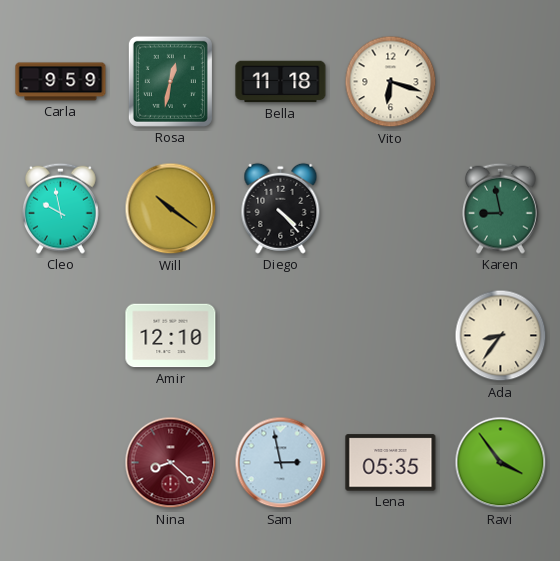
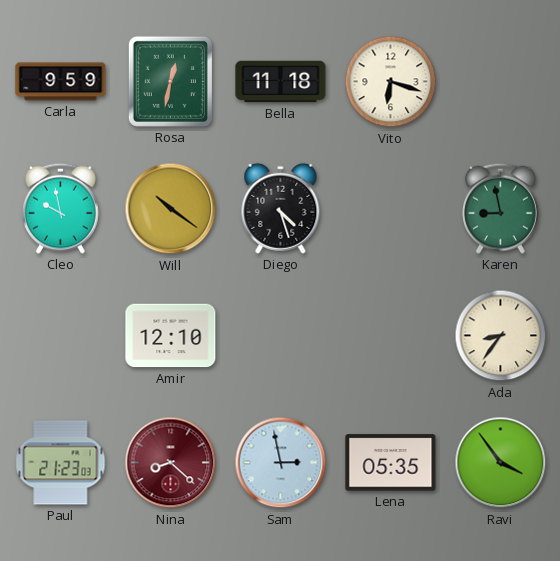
Diego: 4:23 -> 4:27
Paul: none -> 21:23
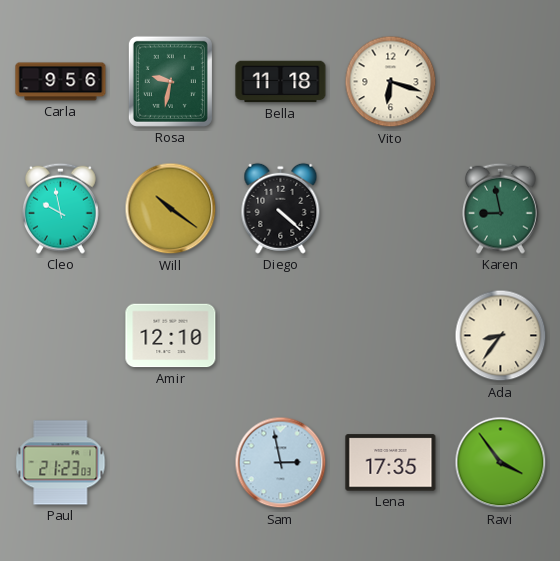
Carla: 9:59 -> 9:56
Rosa: 12:32 -> 9:32
Diego: 4:27 -> 4:22
Nina: 8:22 -> none
Lena: 05:35 -> 17:35
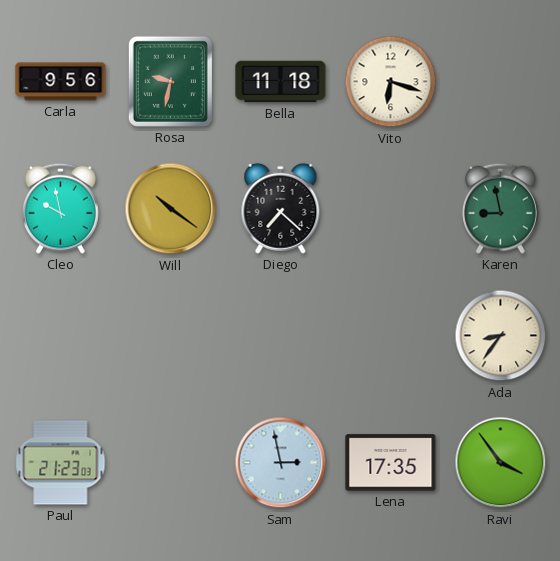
Diego: 4:22 -> 7:22
Amir: 12:10 -> none
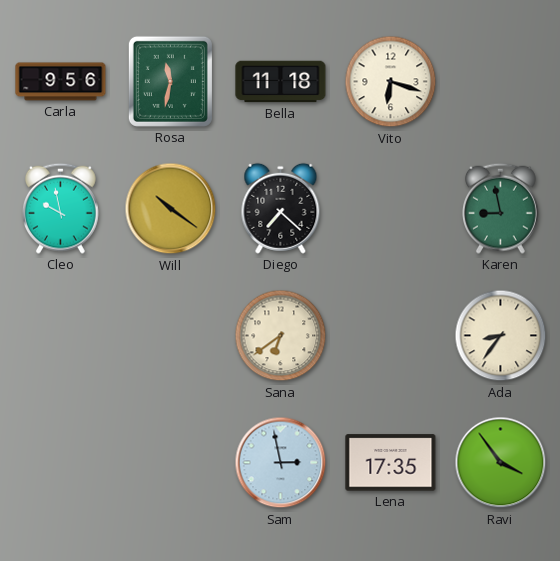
Rosa: 9:32 -> 11:32
Sana: none -> 6:39
Paul: 21:23 -> none
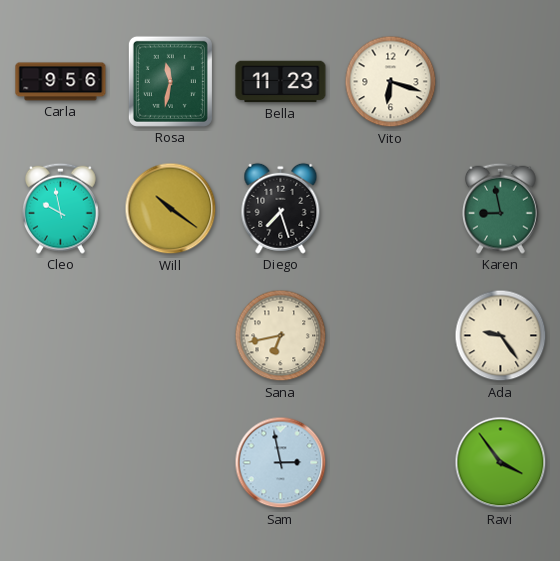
Bella: 11:18 -> 11:23
Diego: 7:22 -> 7:27
Sana: 6:39 -> 6:43
Ada: 8:36 -> 9:24
Lena: 17:35 -> none
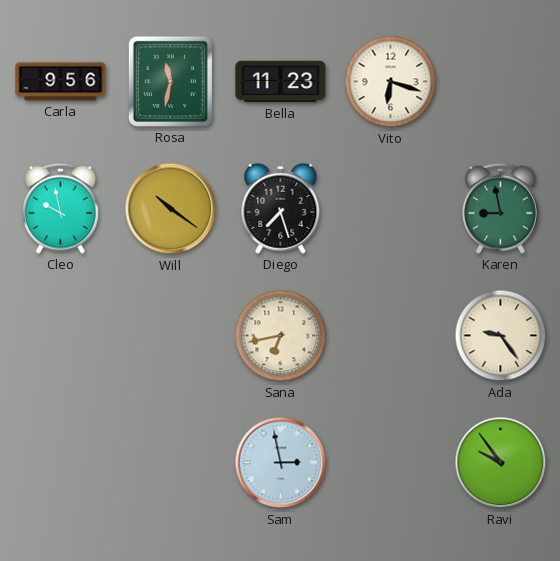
Ravi: 3:54 -> 9:54
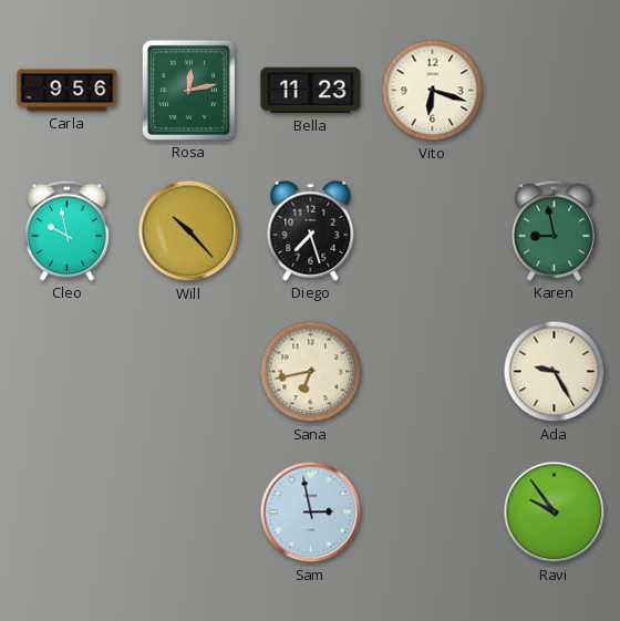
Rosa: 11:32 -> 12:13
Will: 10:21 -> 10:23
Ada: 9:24 -> 9:25
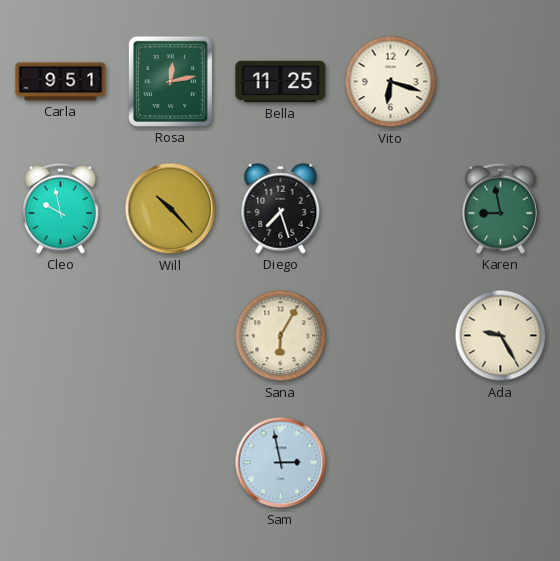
Carla: 9:56 -> 9:51
Bella: 11:23 -> 11:25
Sana: 6:43 -> 6:05
Ravi: 9:54 -> none
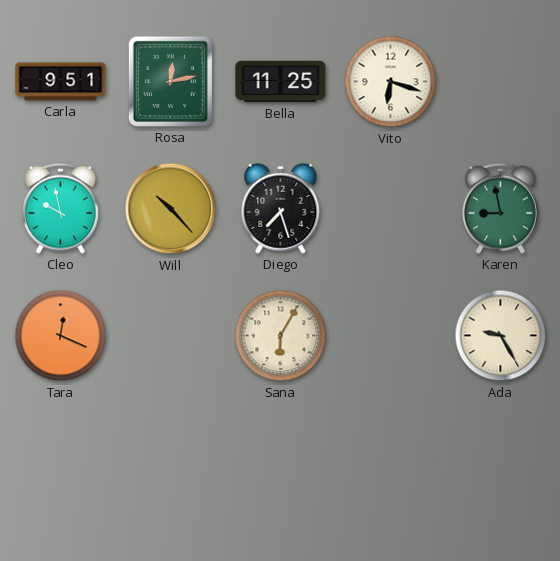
Tara: none -> 12:19
Sam: 2:58 -> none
